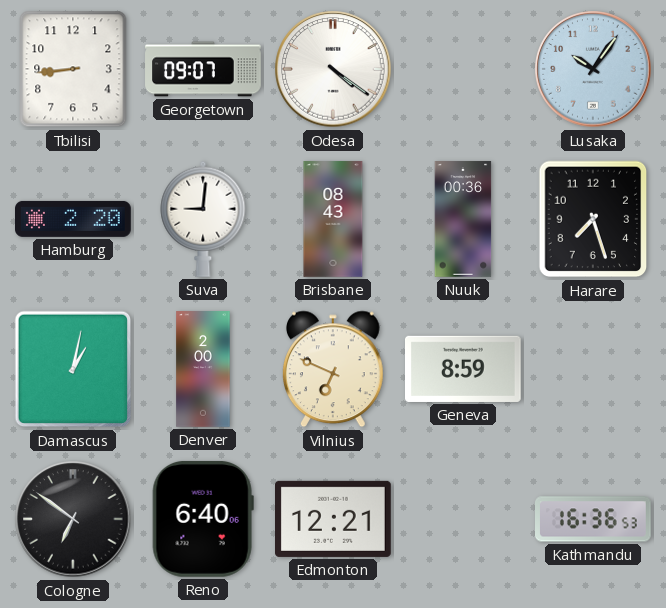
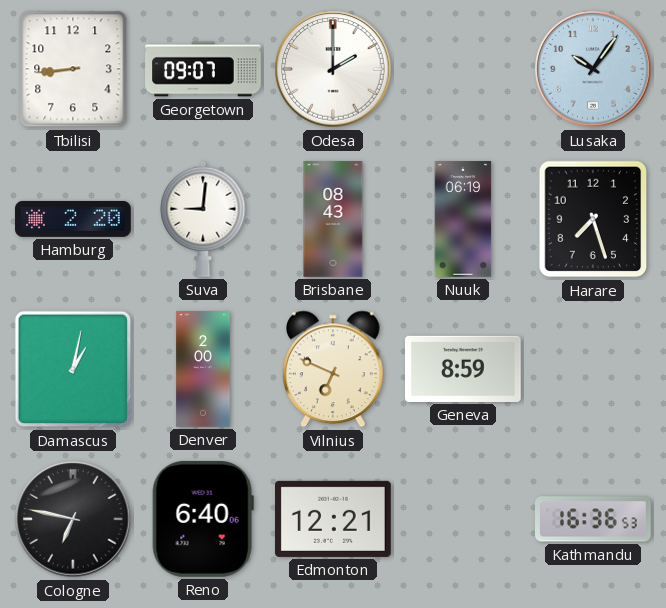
Odesa: 4:21 -> 2:00
Nuuk: 00:36 -> 06:19
Cologne: 6:51 -> 6:47
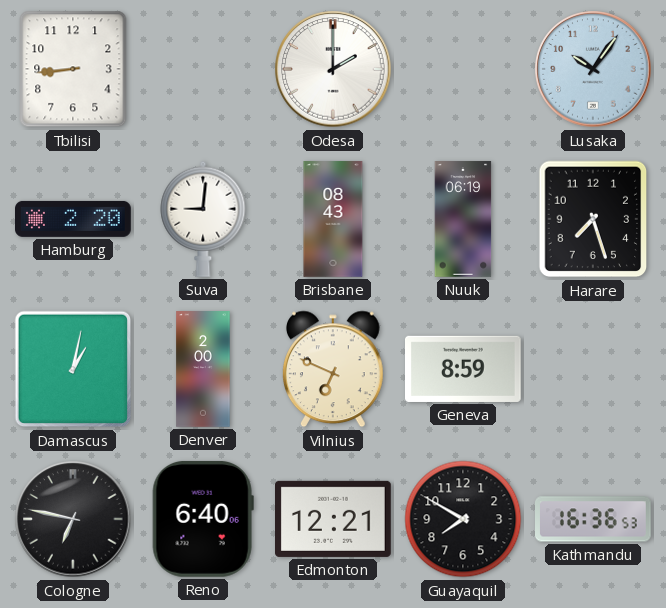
Georgetown: 09:07 -> none
Guayaquil: none -> 7:50
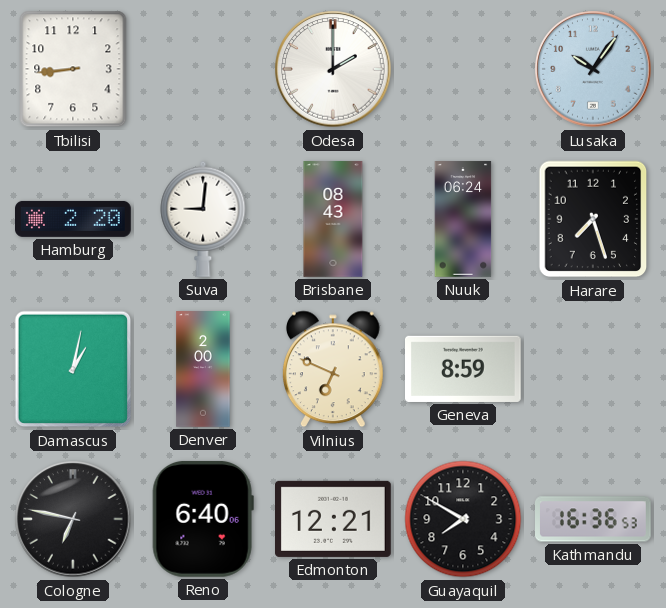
Nuuk: 06:19 -> 06:24
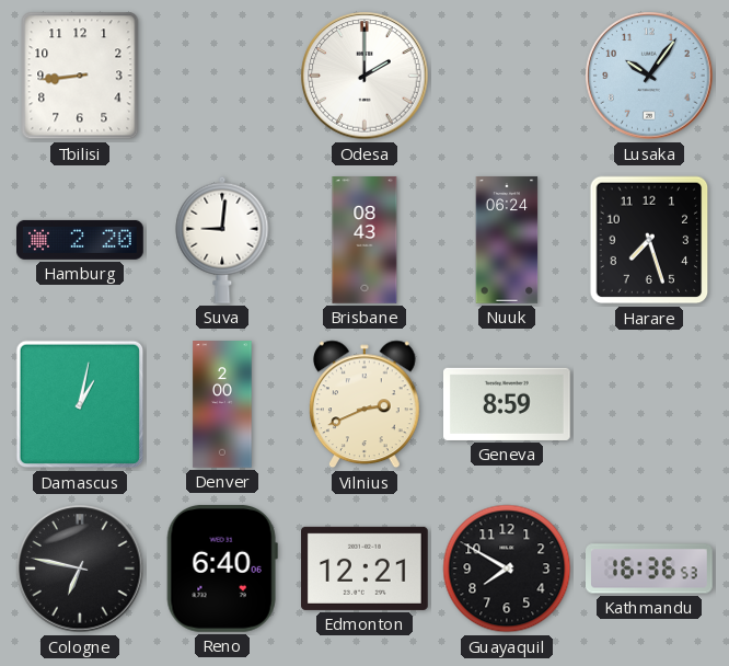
Vilnius: 6:49 -> 2:41
